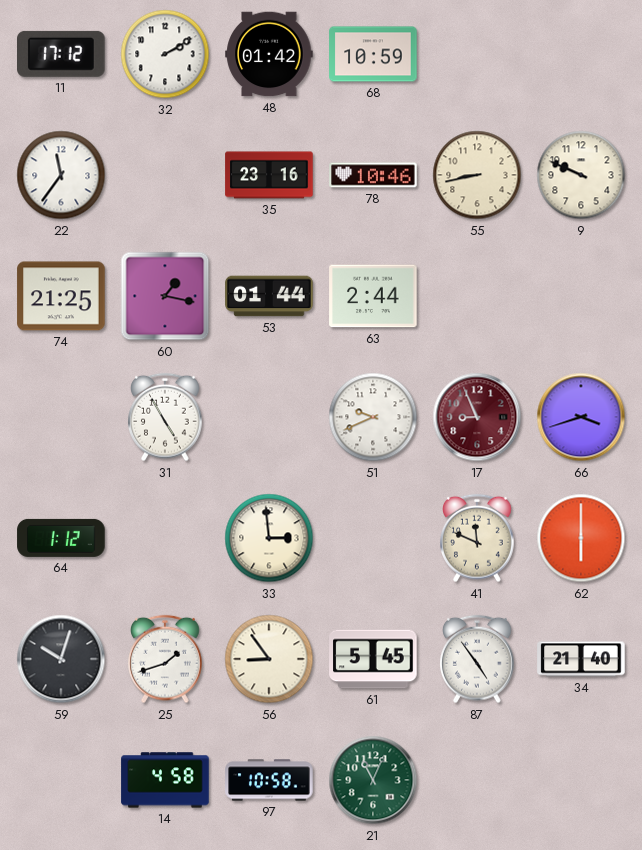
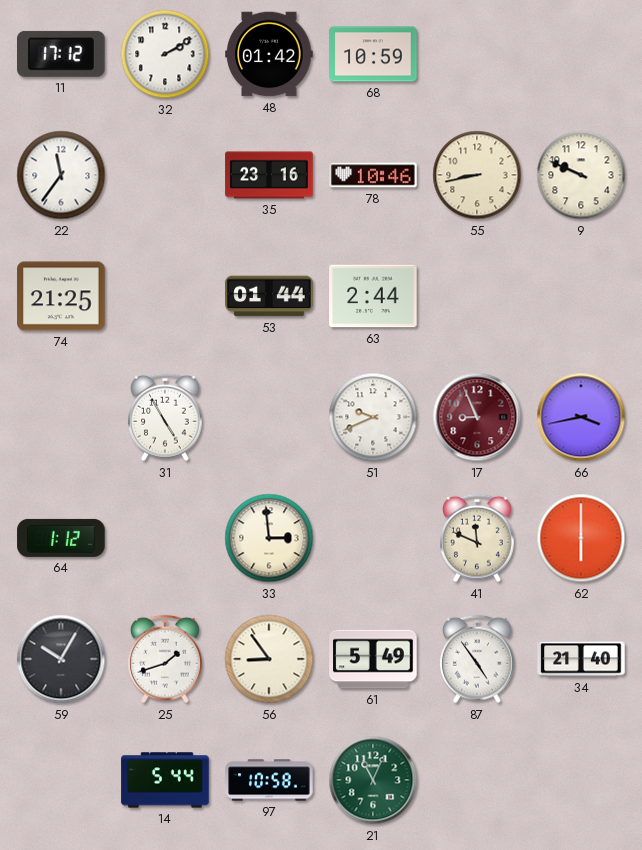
60: 1:17 -> none
66: 3:42 -> 3:43
59: 10:03 -> 10:05
61: 5:45 -> 5:49
14: 4:58 -> 5:44
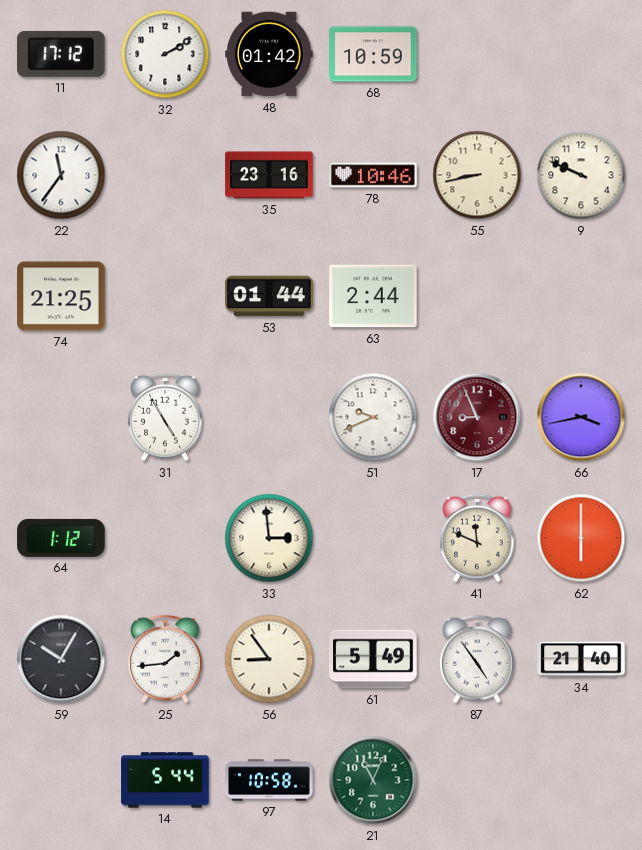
25: 1:42 -> 1:44
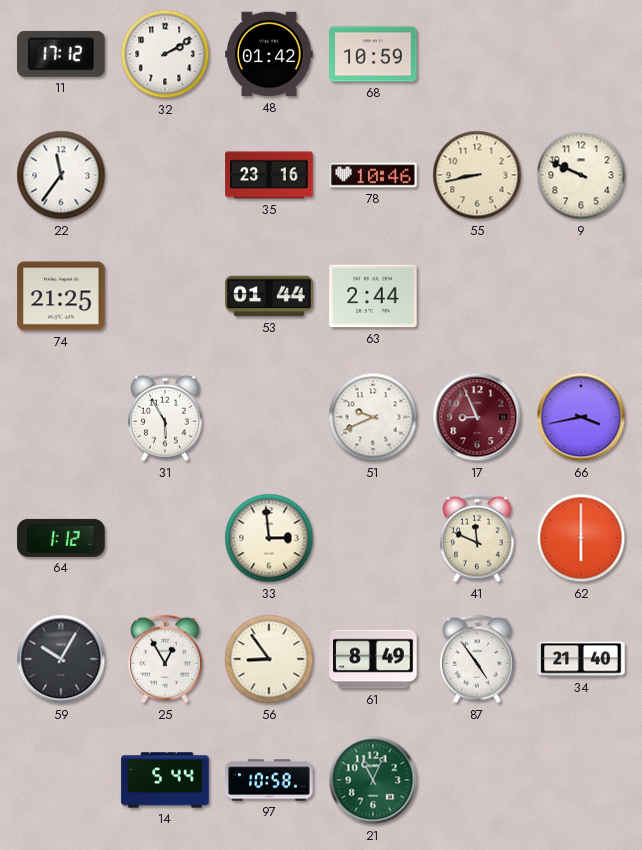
31: 4:55 -> 5:55
25: 1:44 -> 12:55
61: 5:49 -> 8:49
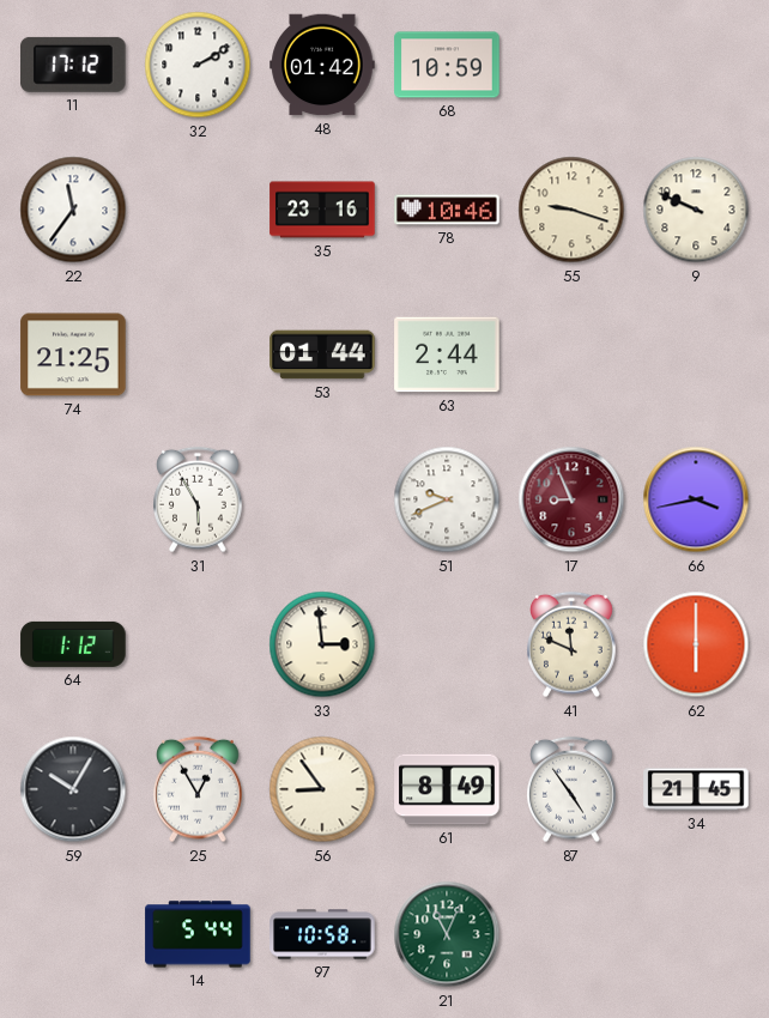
55: 8:43 -> 9:18
34: 21:40 -> 21:45
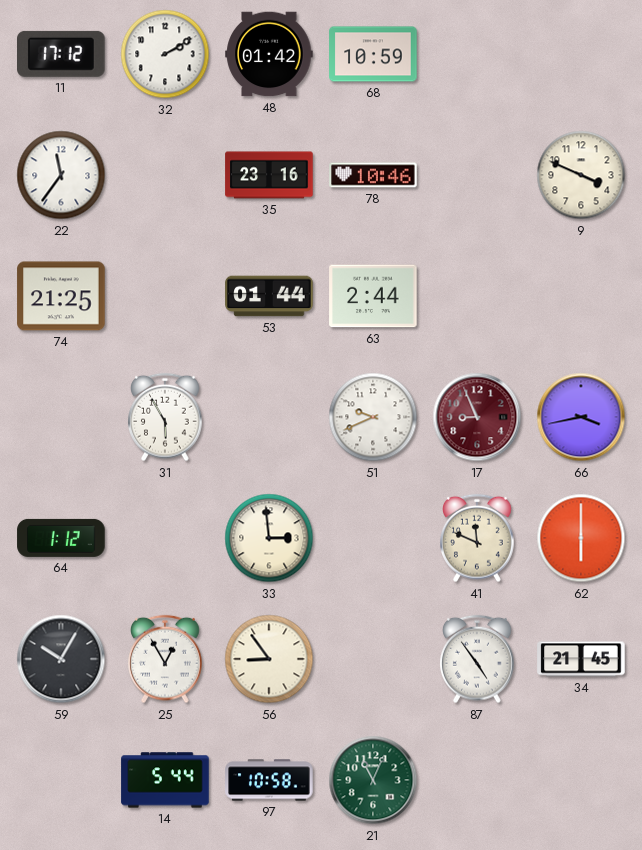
55: 9:18 -> none
9: 9:49 -> 3:49
61: 8:49 -> none
